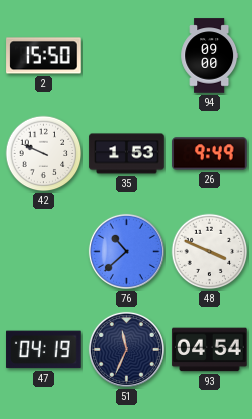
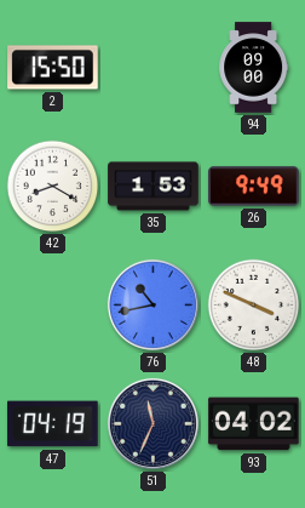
42: 9:49 -> 8:20
76: 10:38 -> 10:43
93: 04:54 -> 04:02
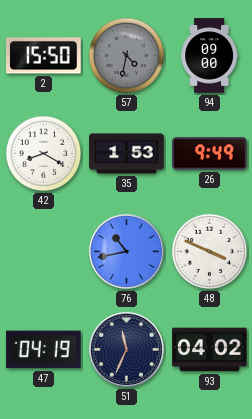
57: none -> 4:32
